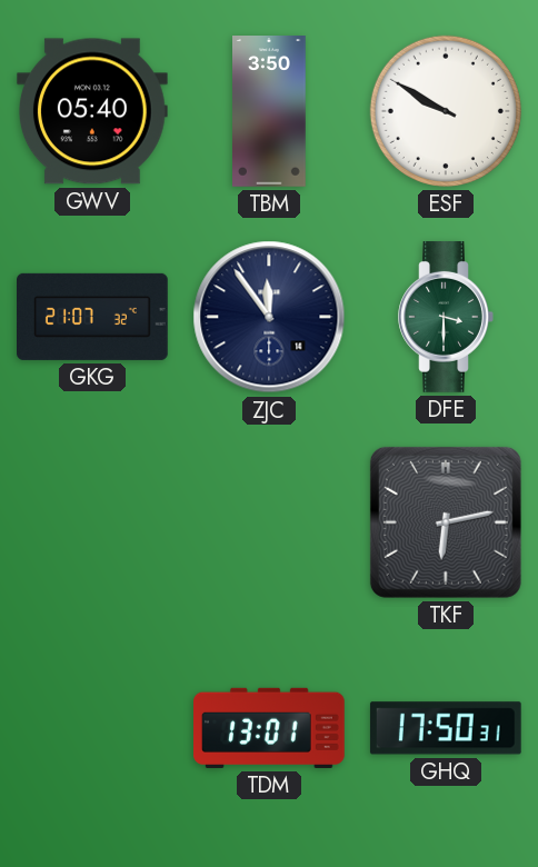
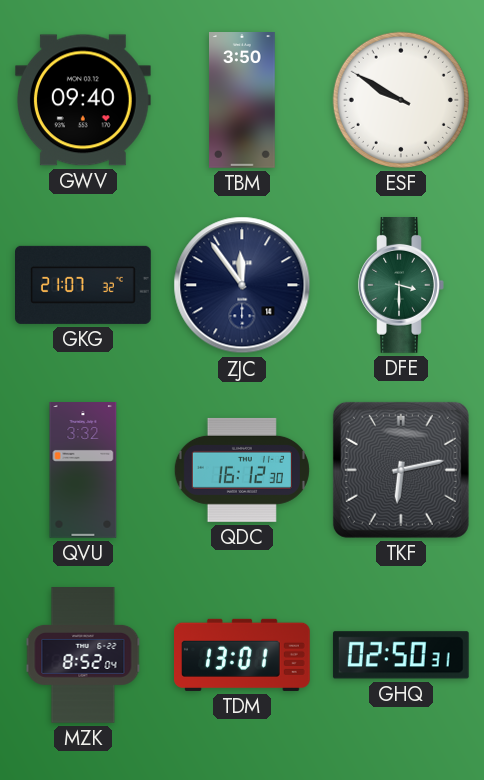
GWV: 05:40 -> 09:40
QVU: none -> 3:32
QDC: none -> 16:12
MZK: none -> 8:52
GHQ: 17:50 -> 02:50
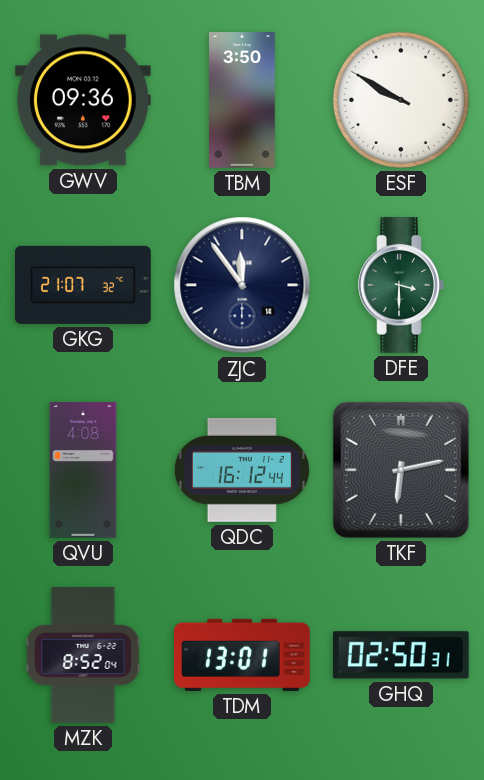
GWV: 09:40 -> 09:36
QVU: 3:32 -> 4:08
QDC: 16:12:30 -> 16:12:44
